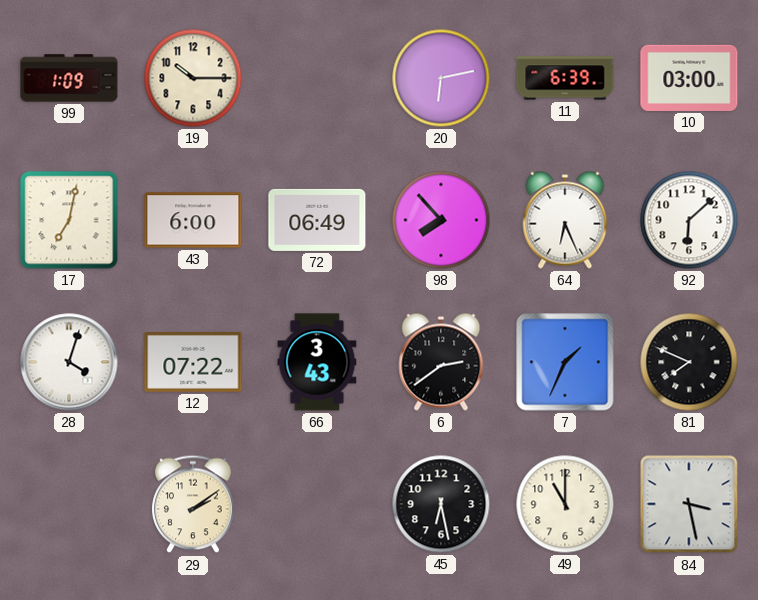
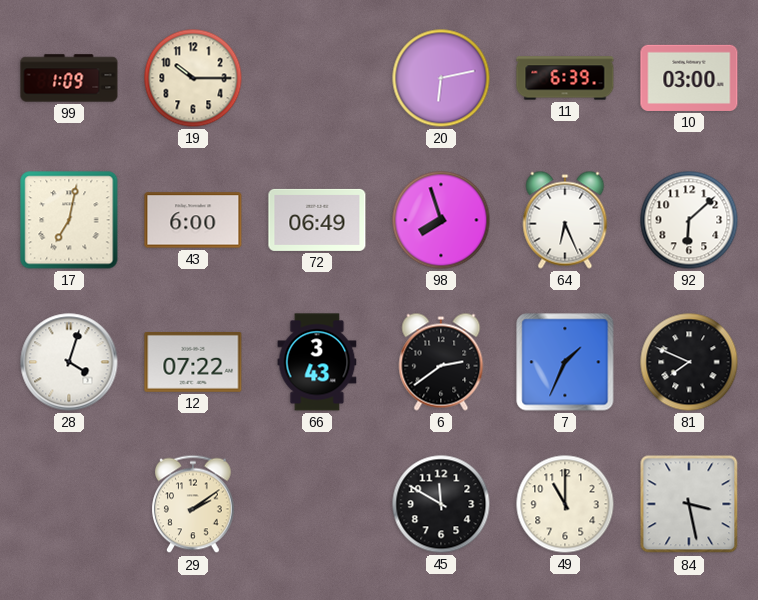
98: 7:53 -> 7:57
45: 6:28 -> 11:50
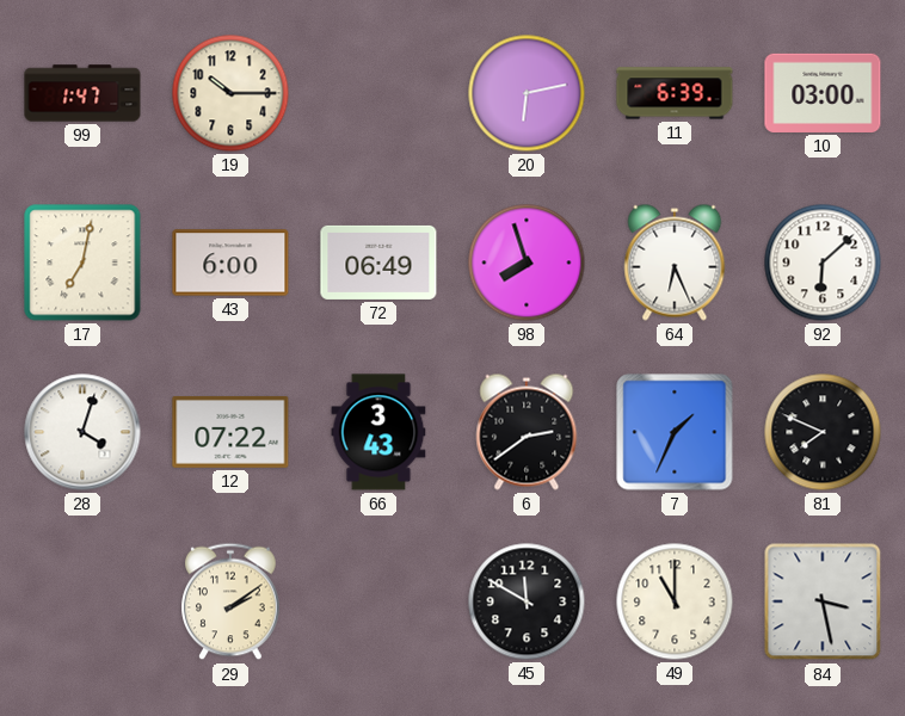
99: 1:09 -> 1:47
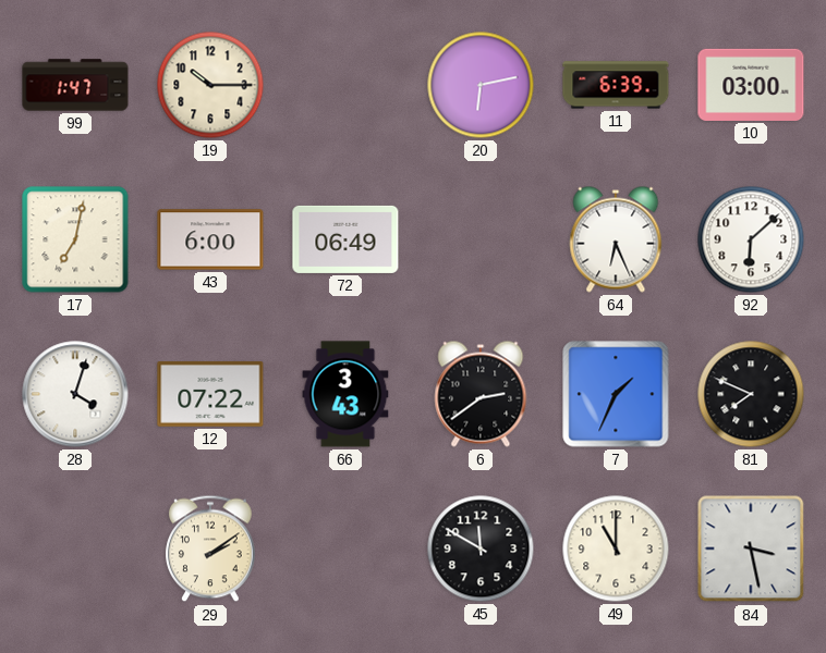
98: 7:57 -> none
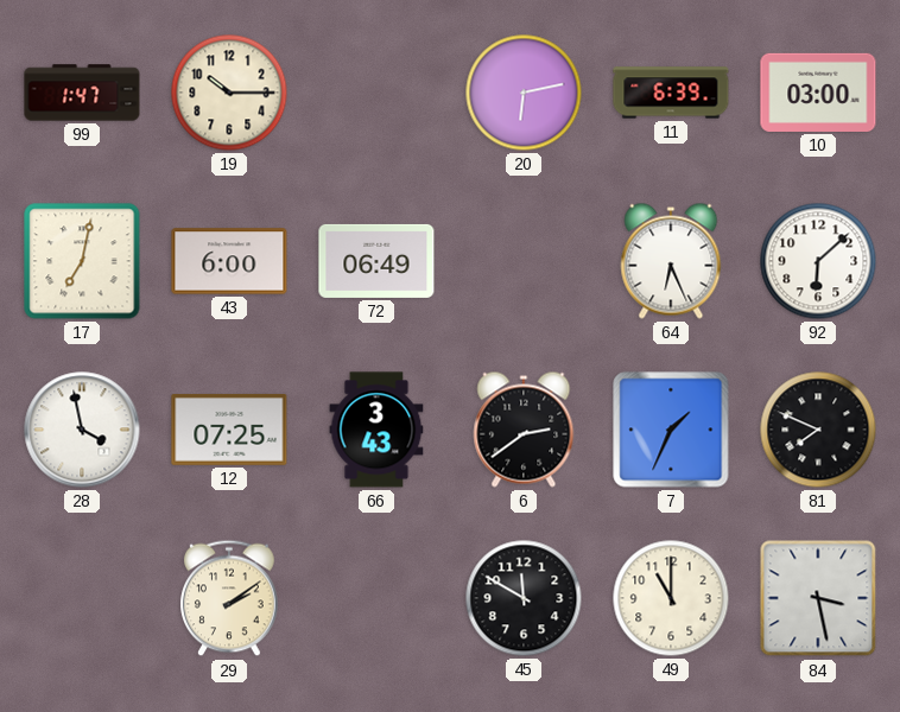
28: 4:03 -> 3:58
12: 07:22 -> 07:25
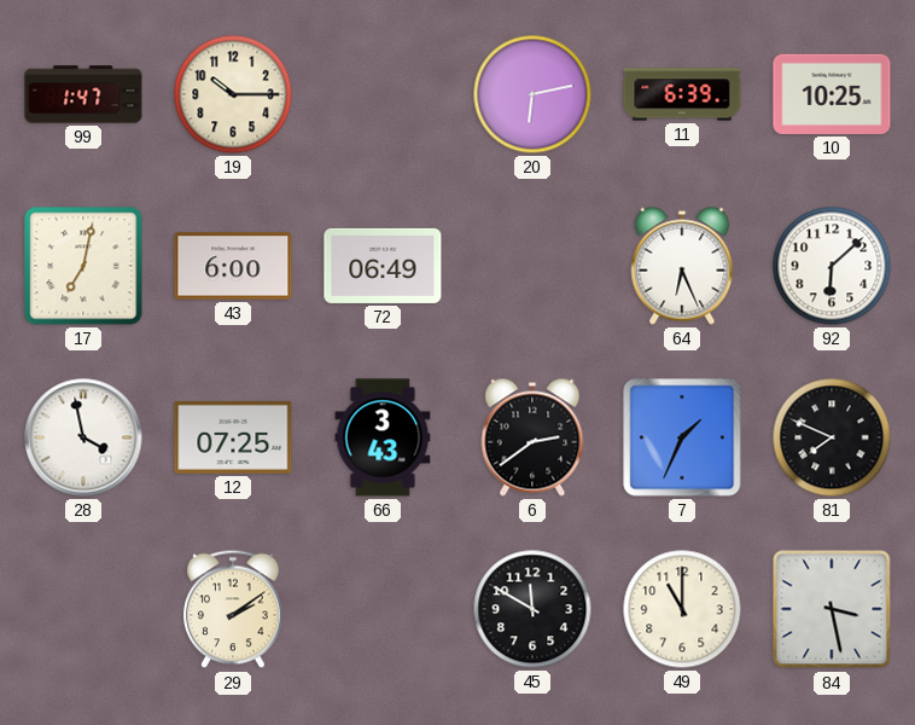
10: 03:00 -> 10:25
